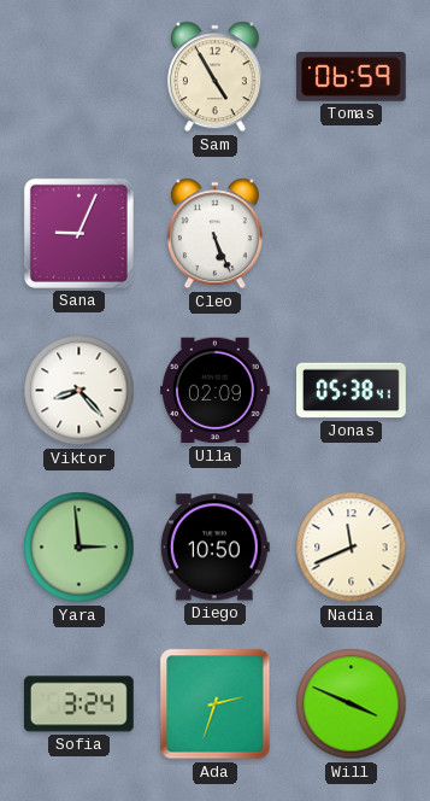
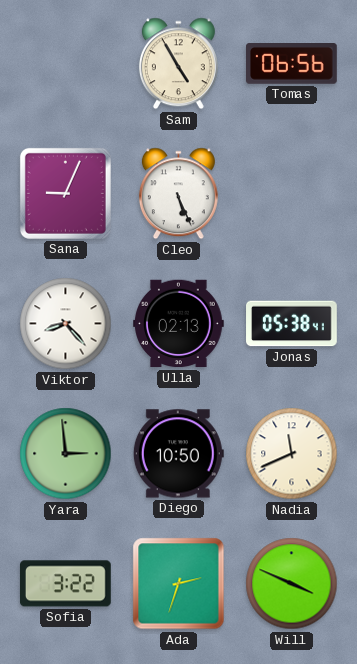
Tomas: 06:59 -> 06:56
Ulla: 02:09 -> 02:13
Sofia: 3:24 -> 3:22
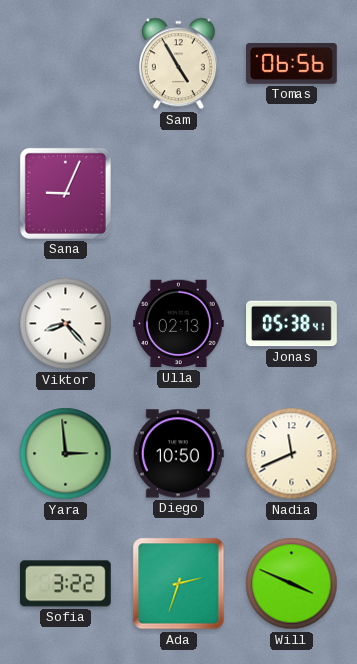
Cleo: 5:26 -> none
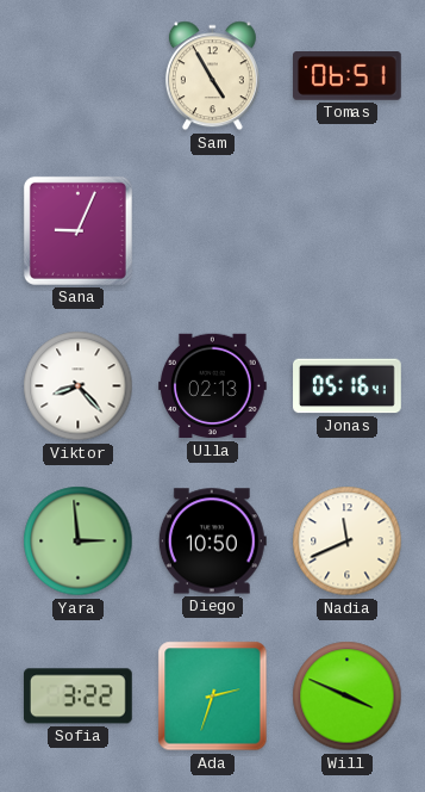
Tomas: 06:56 -> 06:51
Jonas: 05:38 -> 05:16
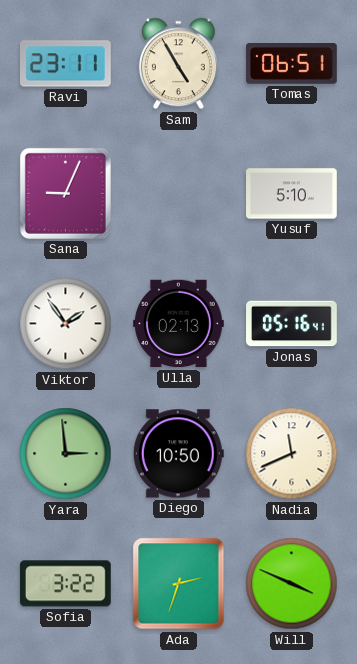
Ravi: none -> 23:11
Yusuf: none -> 5:10
Viktor: 8:23 -> 1:54
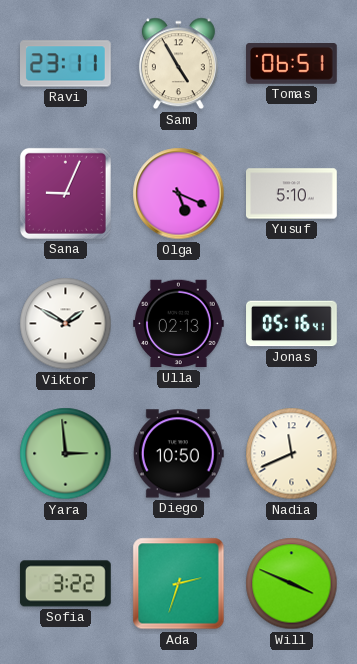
Olga: none -> 5:19
Viktor: 1:54 -> 1:50
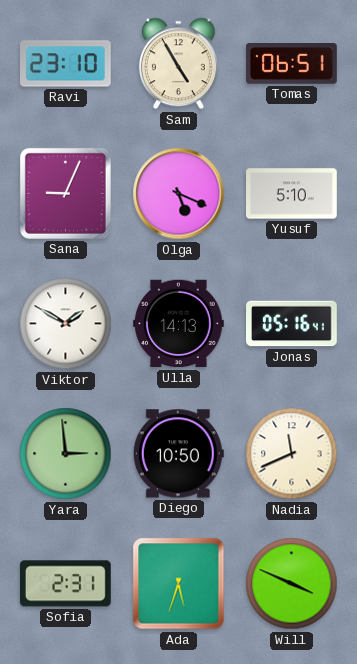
Ravi: 23:11 -> 23:10
Ulla: 02:13 -> 14:13
Sofia: 3:22 -> 2:31
Ada: 2:33 -> 5:33
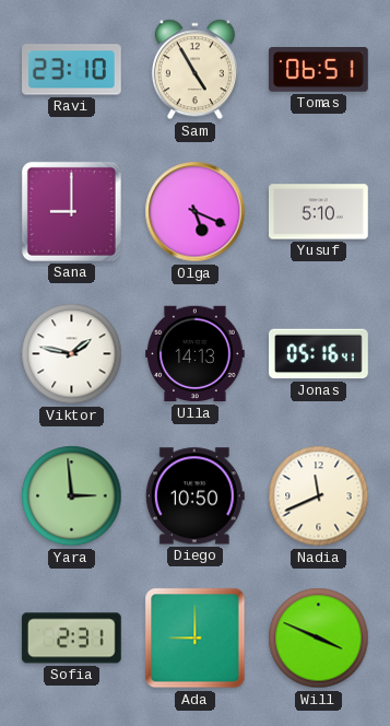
Sana: 9:04 -> 9:00
Viktor: 1:50 -> 1:47
Ada: 5:33 -> 9:00
